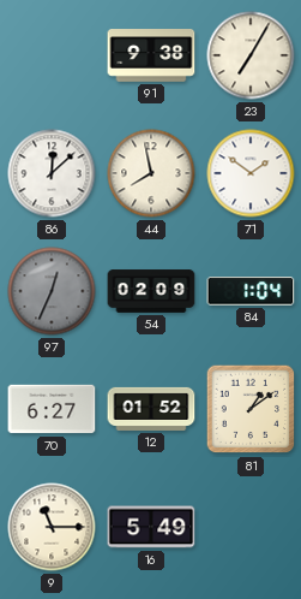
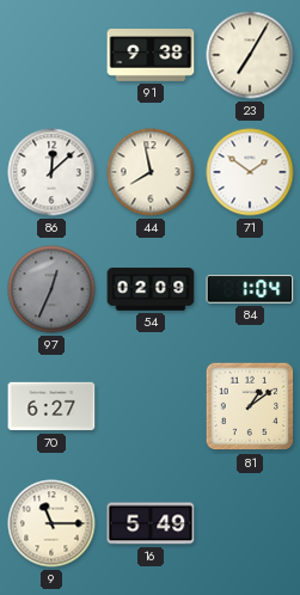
12: 01:52 -> none
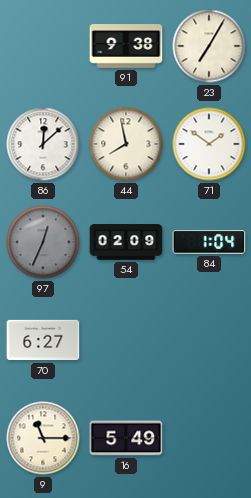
81: 1:09 -> none
